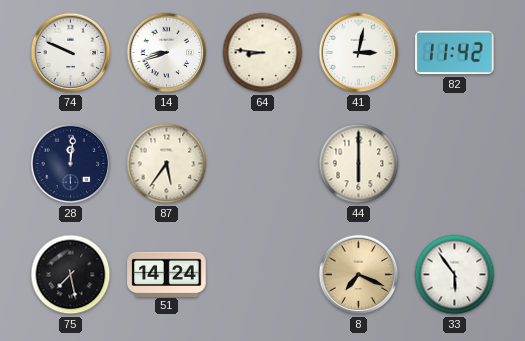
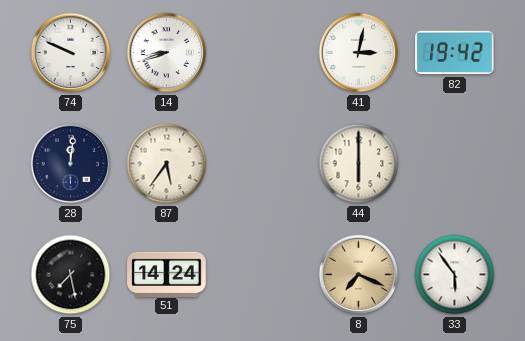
64: 8:46 -> none
82: 11:42 -> 19:42
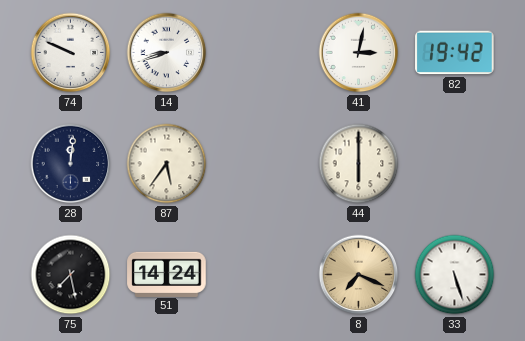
33: 5:54 -> 5:27
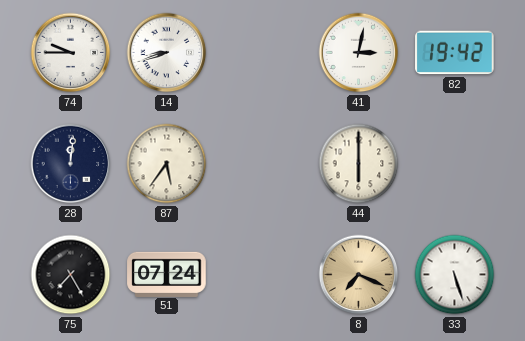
74: 9:49 -> 9:45
75: 7:28 -> 7:25
51: 14:24 -> 07:24
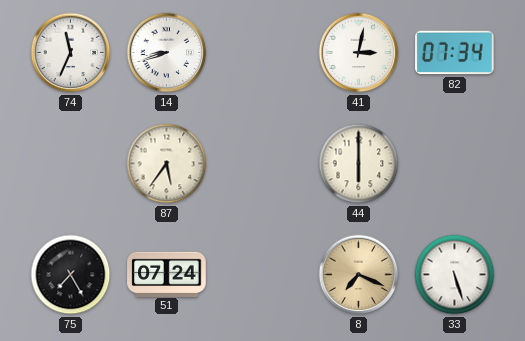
74: 9:45 -> 11:34
82: 19:42 -> 07:34
28: 12:01 -> none
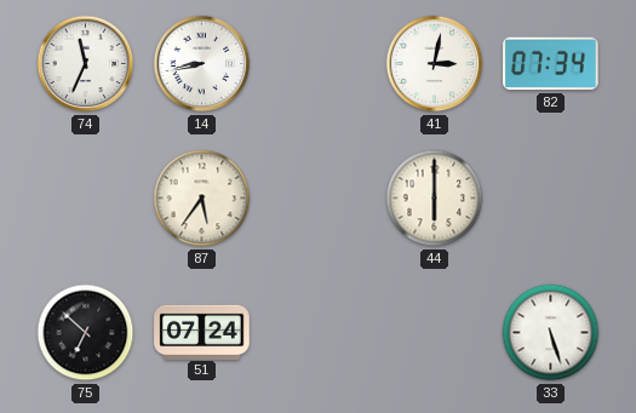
14: 8:42 -> 8:43
75: 7:25 -> 6:52
8: 7:19 -> none
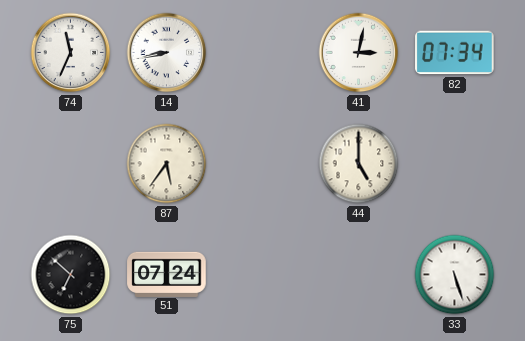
44: 6:00 -> 5:00
